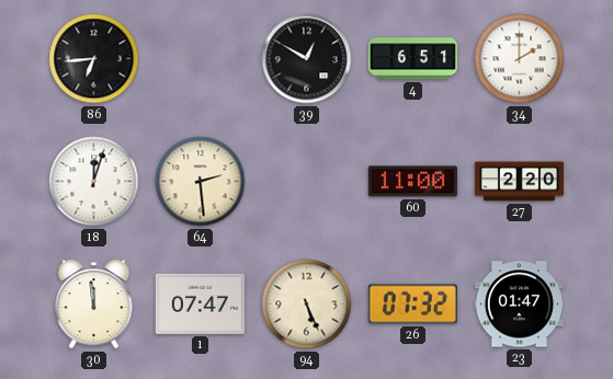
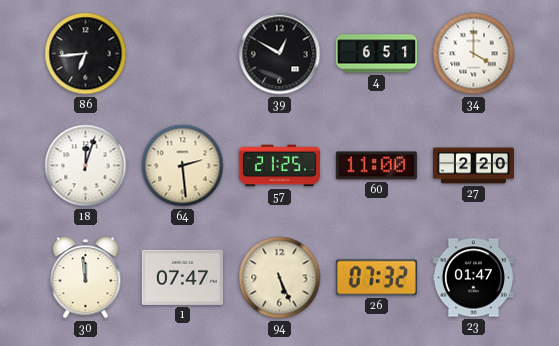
34: 2:00 -> 4:00
57: none -> 21:25
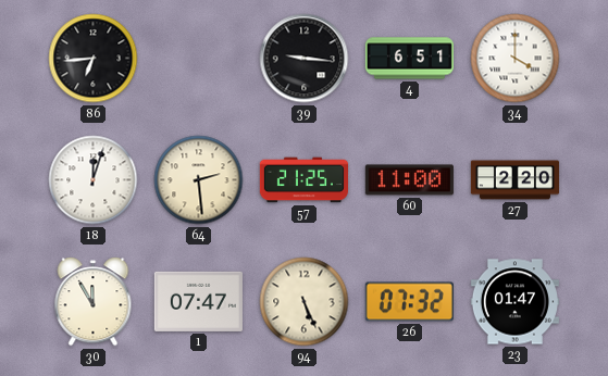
39: 12:50 -> 9:16
30: 11:59 -> 11:55
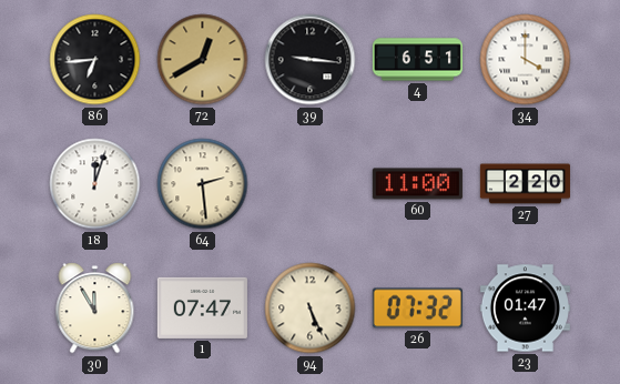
72: none -> 12:40
57: 21:25 -> none
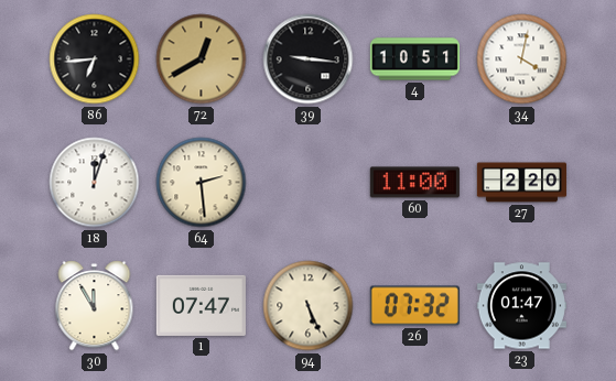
4: 6:51 -> 10:51
34: 4:00 -> 4:02
